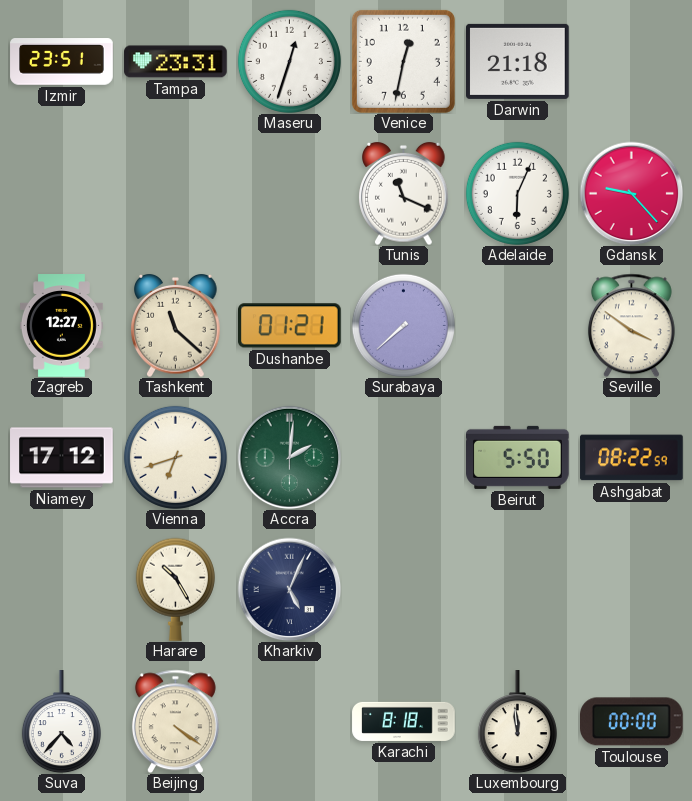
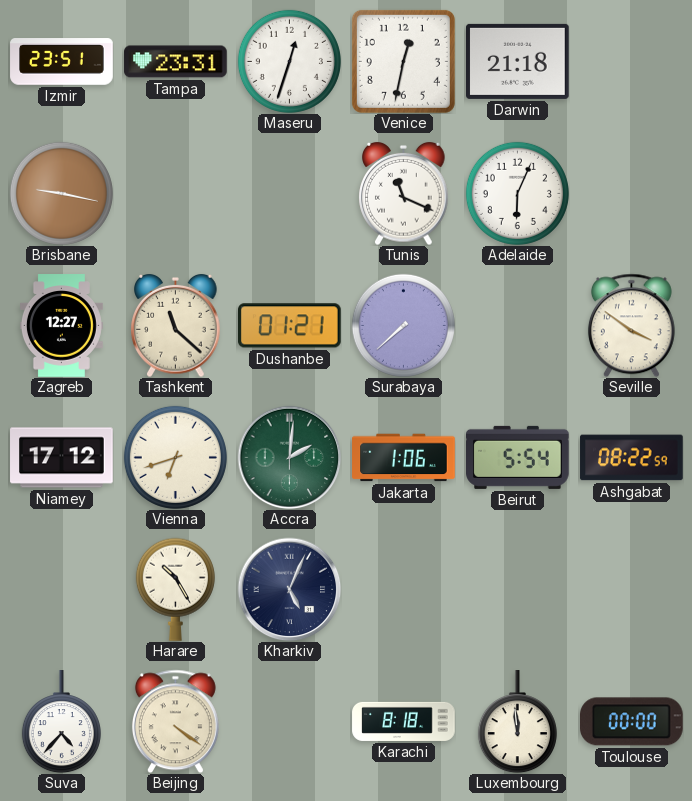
Brisbane: none -> 9:17
Gdansk: 9:23 -> none
Jakarta: none -> 1:06
Beirut: 5:50 -> 5:54
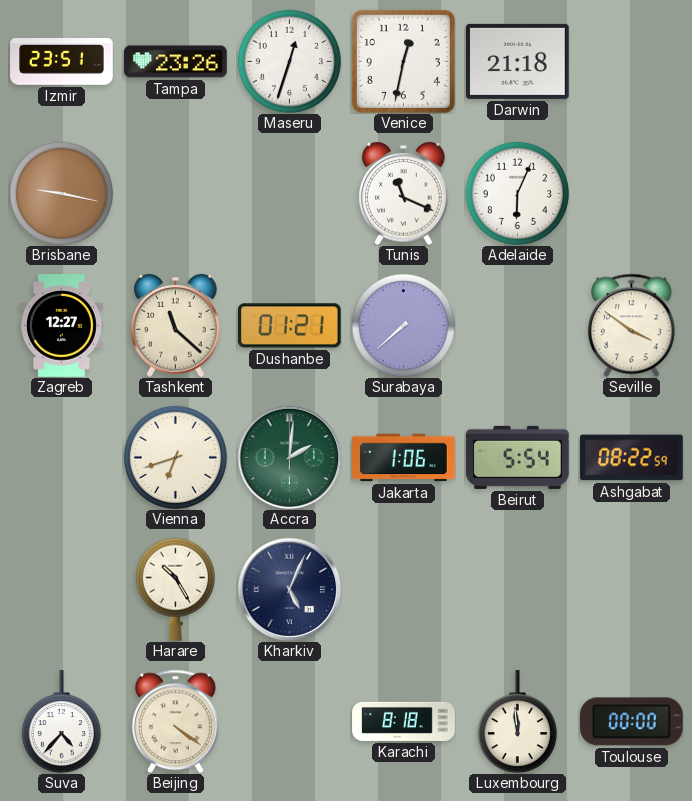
Tampa: 23:31 -> 23:26
Niamey: 17:12 -> none
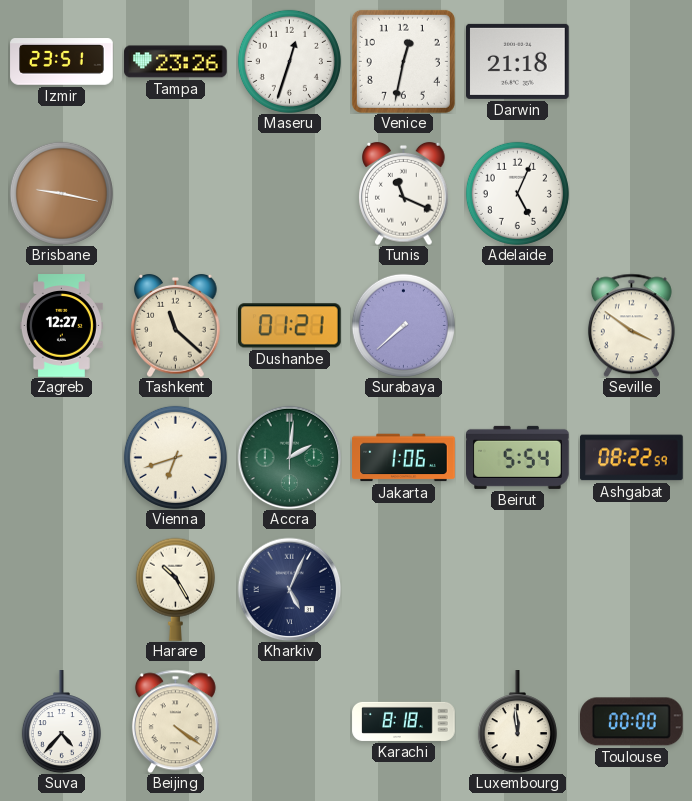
Adelaide: 6:04 -> 5:04
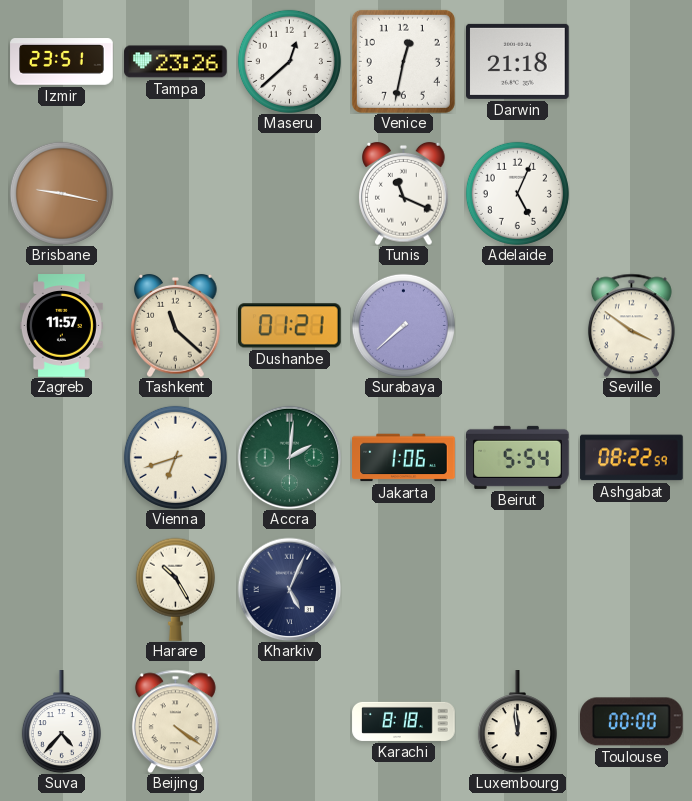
Maseru: 12:33 -> 12:38
Zagreb: 12:27 -> 11:57
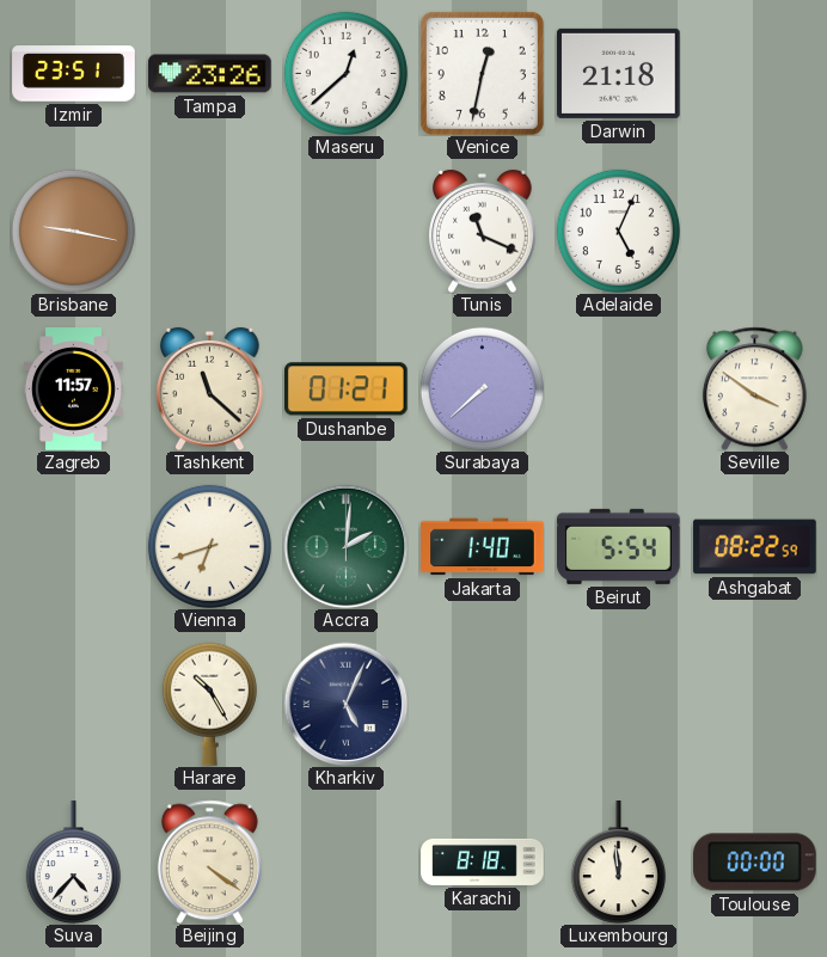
Jakarta: 1:06 -> 1:40
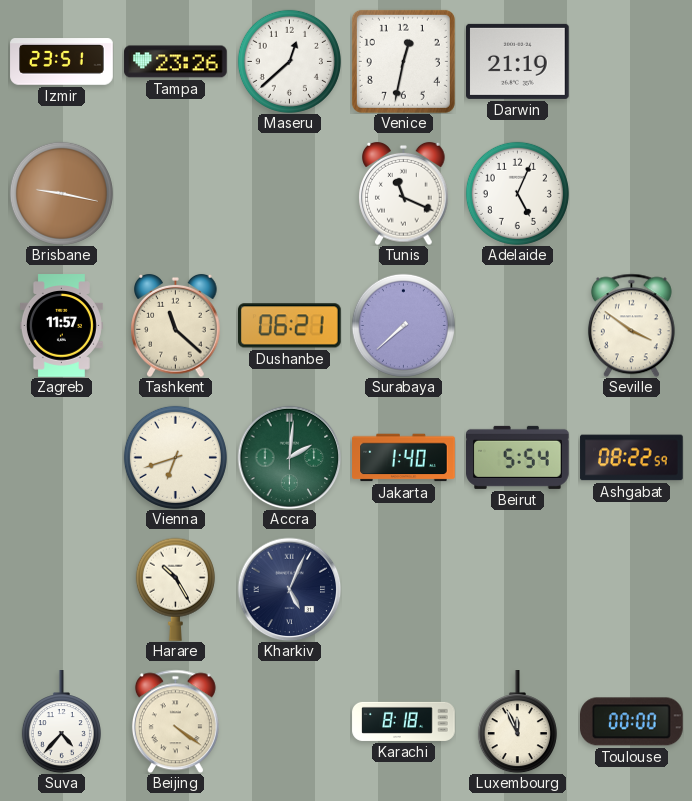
Darwin: 21:18 -> 21:19
Dushanbe: 01:21 -> 06:21
Luxembourg: 11:59 -> 11:56
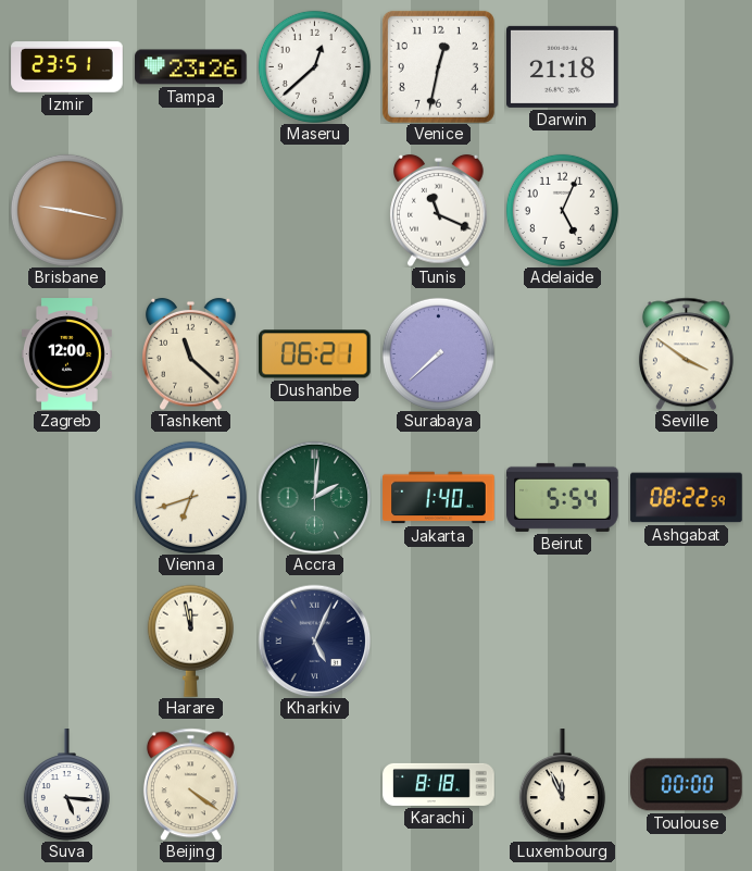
Darwin: 21:19 -> 21:18
Zagreb: 11:57 -> 12:00
Harare: 10:25 -> 11:58
Suva: 4:37 -> 5:16
